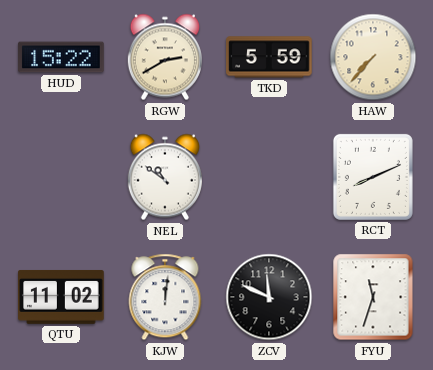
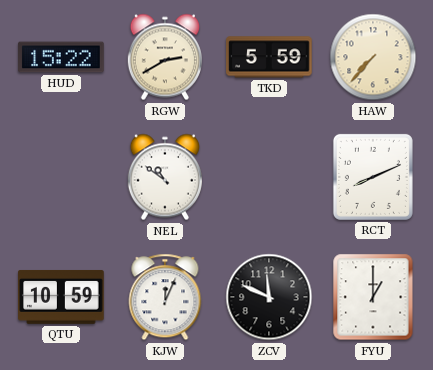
QTU: 11:02 -> 10:59
KJW: 12:01 -> 12:04
FYU: 11:33 -> 1:00
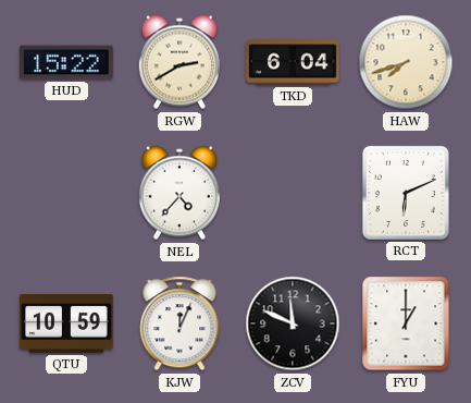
TKD: 5:59 -> 6:04
HAW: 7:37 -> 7:42
NEL: 10:51 -> 4:37
RCT: 8:11 -> 6:11
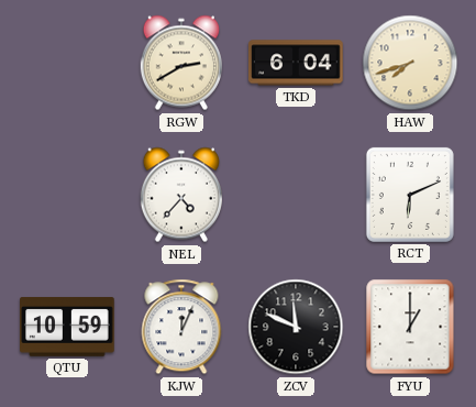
HUD: 15:22 -> none
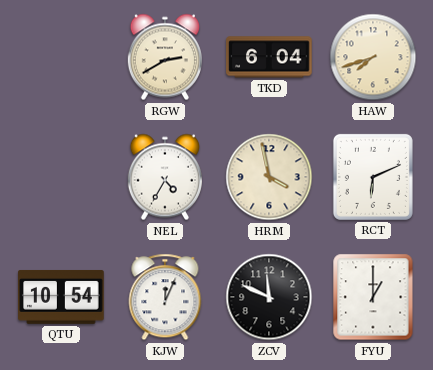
NEL: 4:37 -> 4:35
HRM: none -> 3:58
QTU: 10:59 -> 10:54
